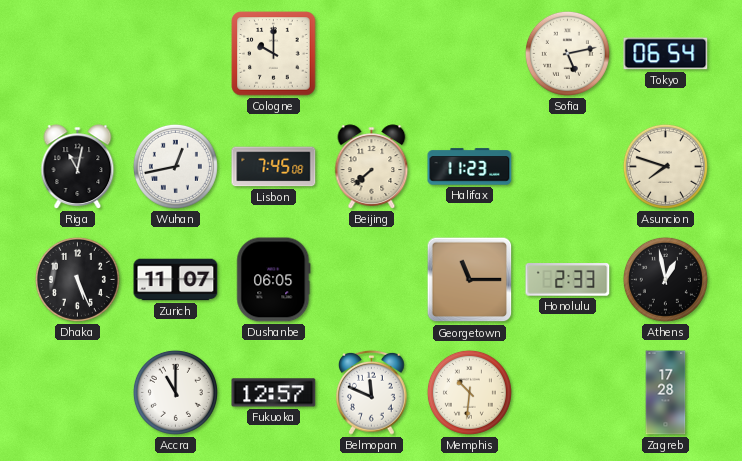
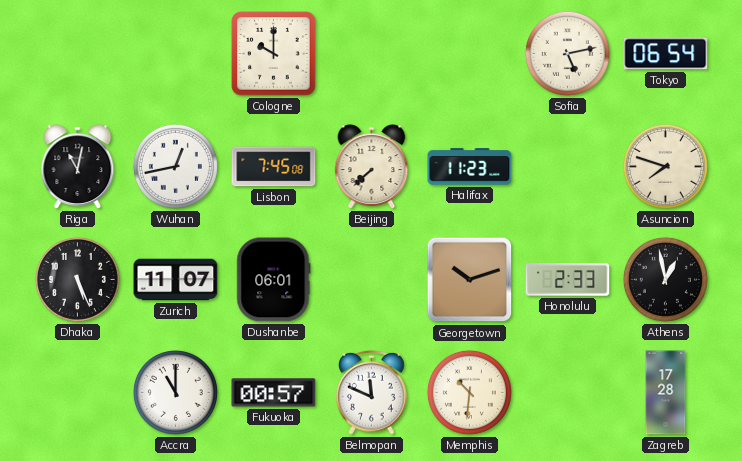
Dushanbe: 06:05 -> 06:01
Georgetown: 11:15 -> 10:12
Fukuoka: 12:57 -> 00:57
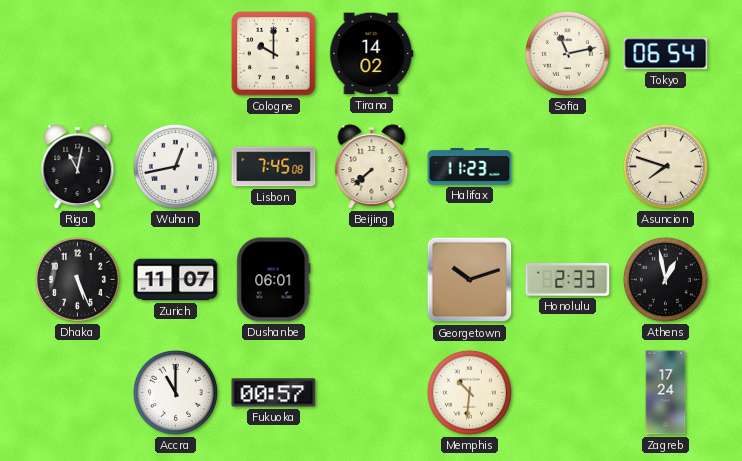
Tirana: none -> 14:02
Sofia: 5:13 -> 11:13
Belmopan: 11:49 -> none
Zagreb: 17:28 -> 17:24
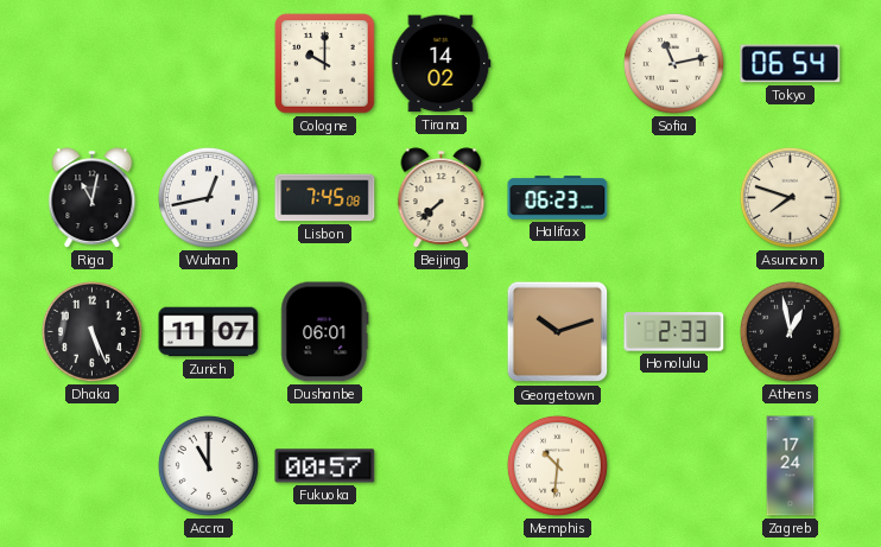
Halifax: 11:23 -> 06:23
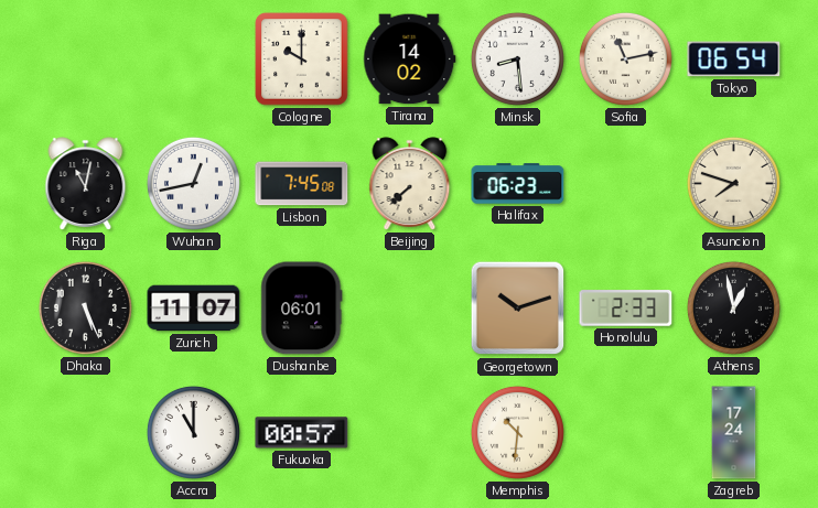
Minsk: none -> 8:29
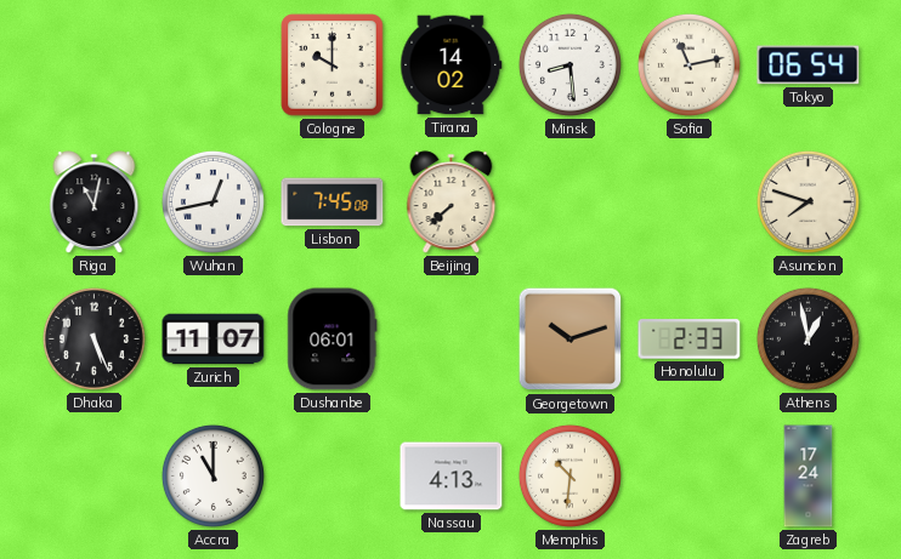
Halifax: 06:23 -> none
Fukuoka: 00:57 -> none
Nassau: none -> 4:13
